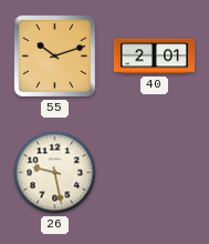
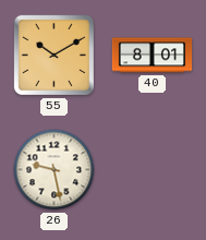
55: 10:12 -> 10:10
40: 2:01 -> 8:01
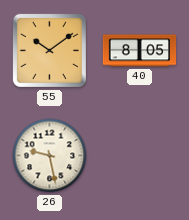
55: 10:10 -> 10:09
40: 8:01 -> 8:05
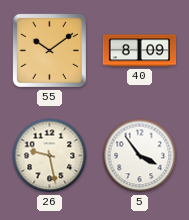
40: 8:05 -> 8:09
5: none -> 3:54
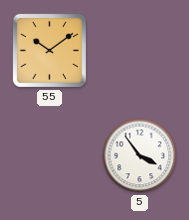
40: 8:09 -> none
26: 9:28 -> none
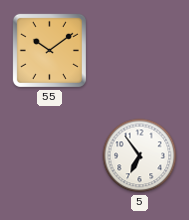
5: 3:54 -> 6:54
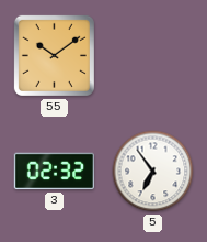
3: none -> 02:32
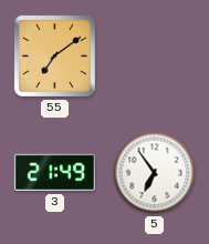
55: 10:09 -> 7:09
3: 02:32 -> 21:49
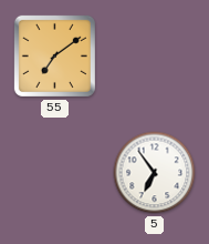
3: 21:49 -> none
